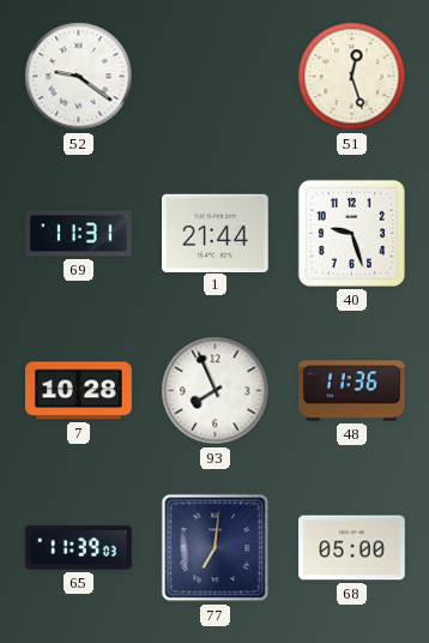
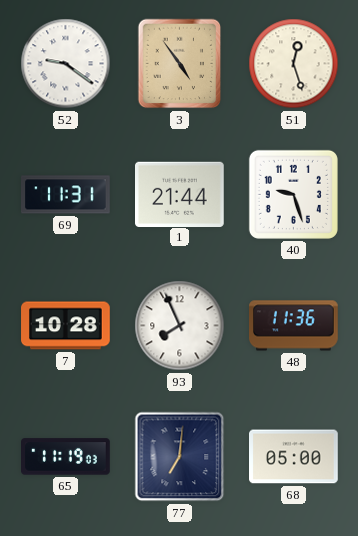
3: none -> 4:54
65: 11:39 -> 11:19
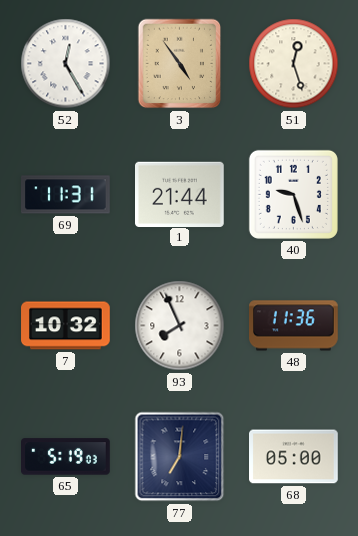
52: 9:21 -> 12:25
7: 10:28 -> 10:32
65: 11:19 -> 5:19
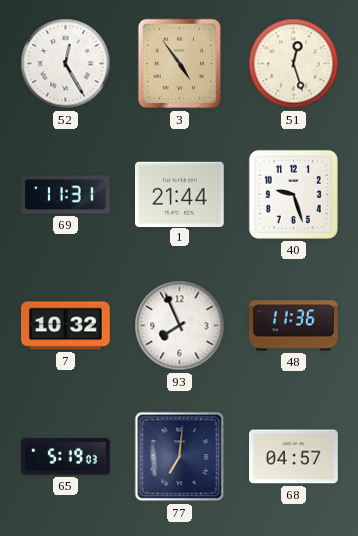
68: 05:00 -> 04:57
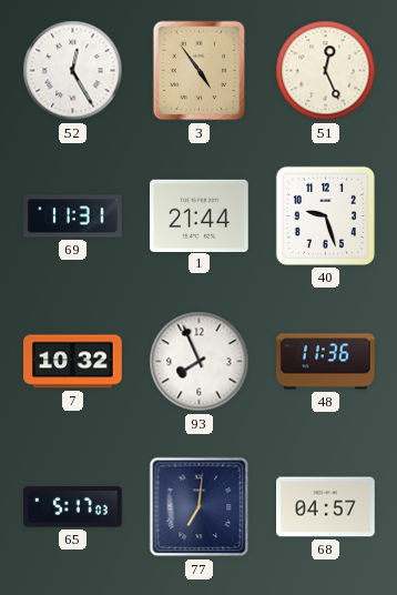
51: 12:27 -> 12:26
65: 5:19 -> 5:17
